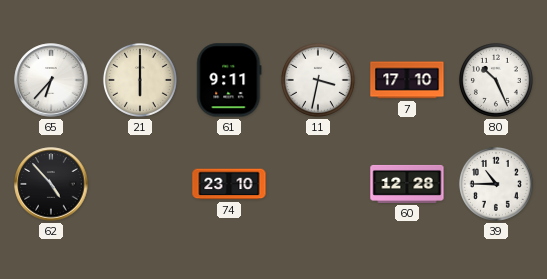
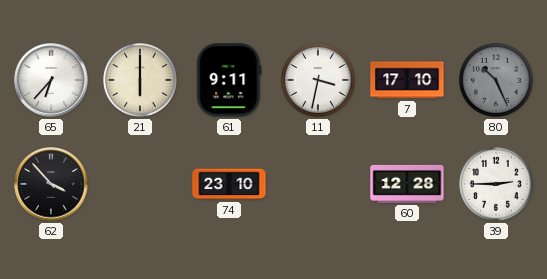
80 dial: white -> grey
62: 4:53 -> 3:53
39: 10:45 -> 2:45
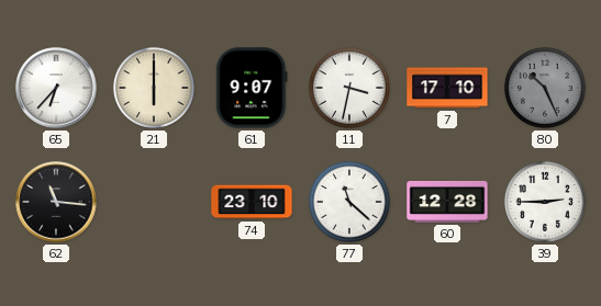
61: 9:11 -> 9:07
62: 3:53 -> 11:16
77: none -> 11:22
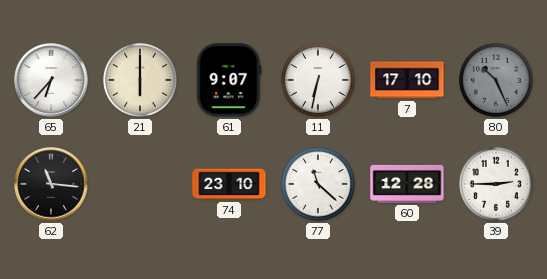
11: 3:32 -> 6:32
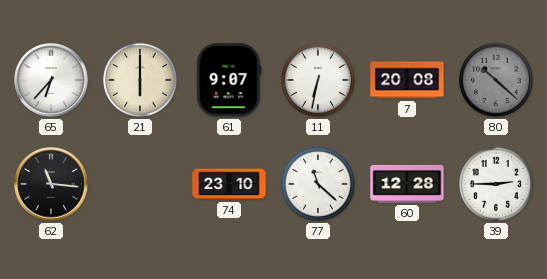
7: 17:10 -> 20:08
80: 10:26 -> 10:22
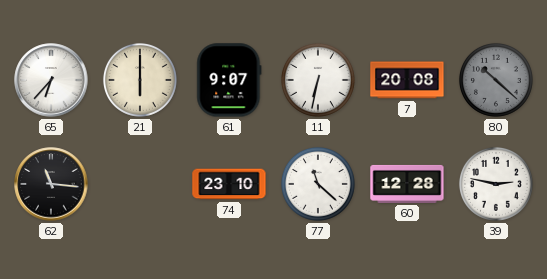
39: 2:45 -> 2:47
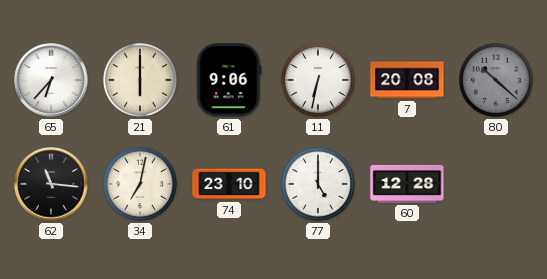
61: 9:07 -> 9:06
34: none -> 7:02
77: 11:22 -> 5:00
39: 2:47 -> none
